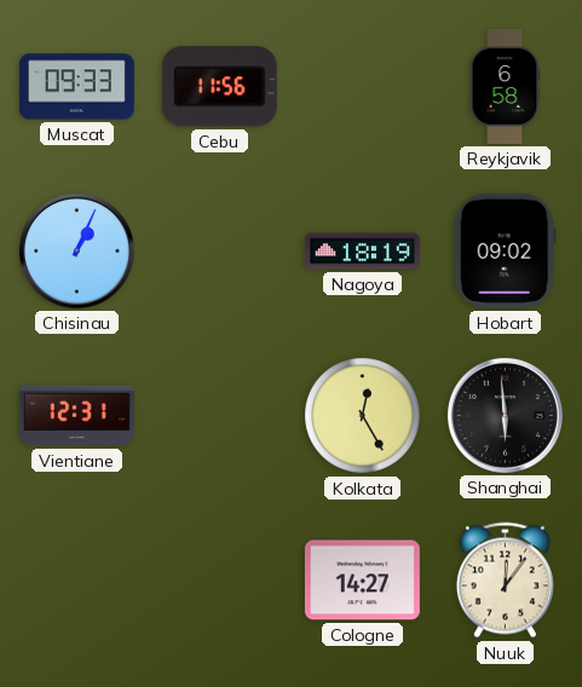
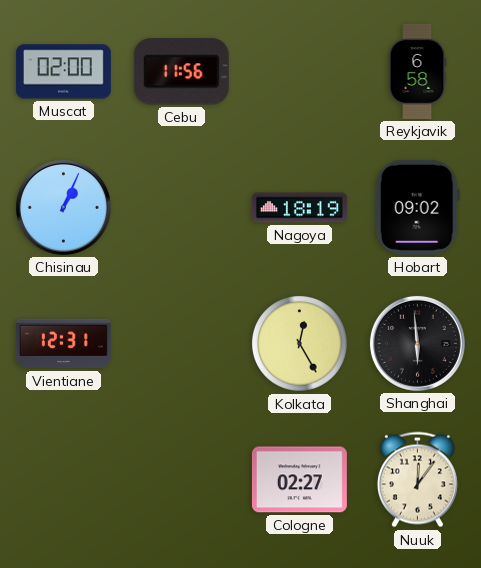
Muscat: 09:33 -> 02:00
Cologne: 14:27 -> 02:27
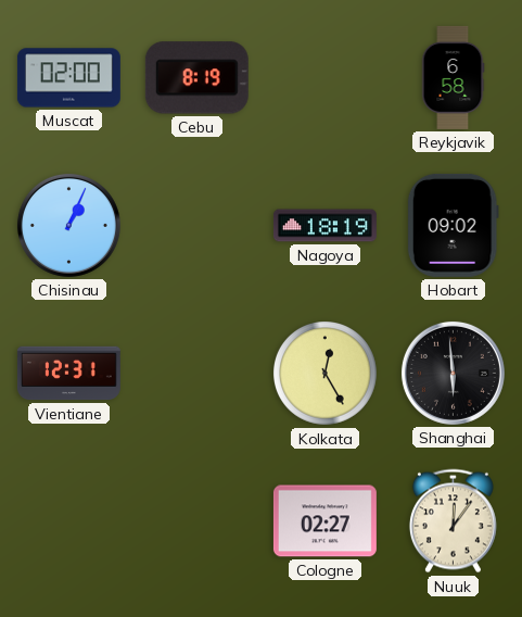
Cebu: 11:56 -> 8:19
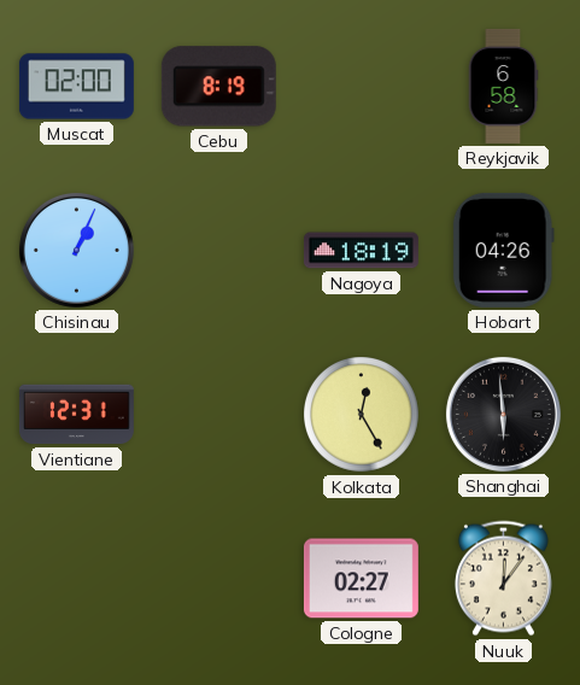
Hobart: 09:02 -> 04:26
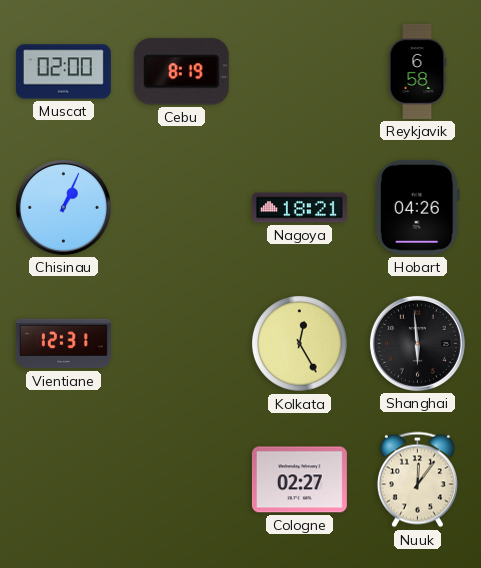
Nagoya: 18:19 -> 18:21
